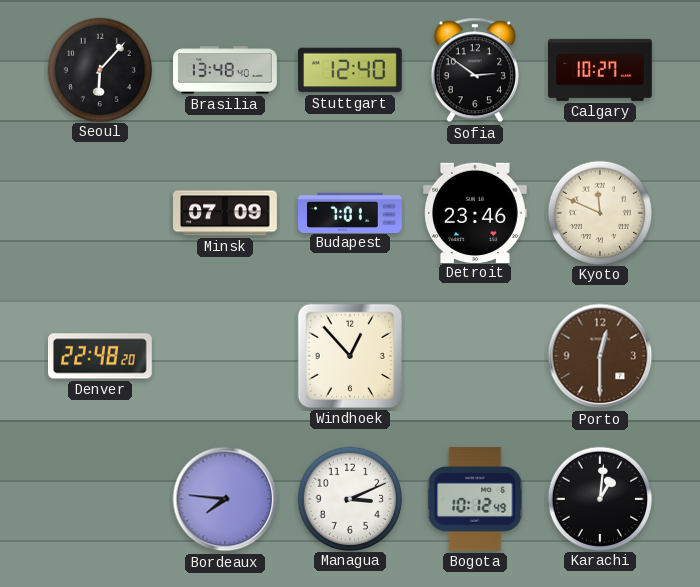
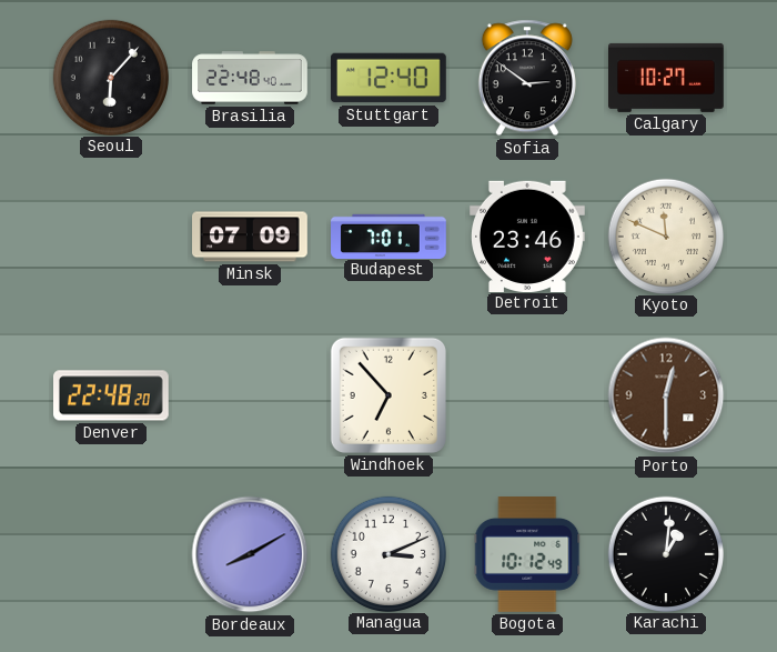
Brasilia: 13:48 -> 22:48
Windhoek: 12:53 -> 6:53
Bordeaux: 7:46 -> 8:10
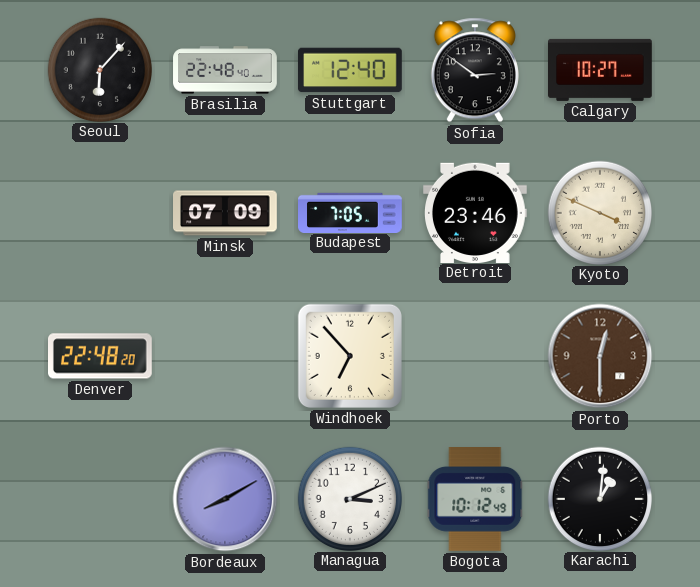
Budapest: 7:01 -> 7:05
Kyoto: 11:49 -> 3:49
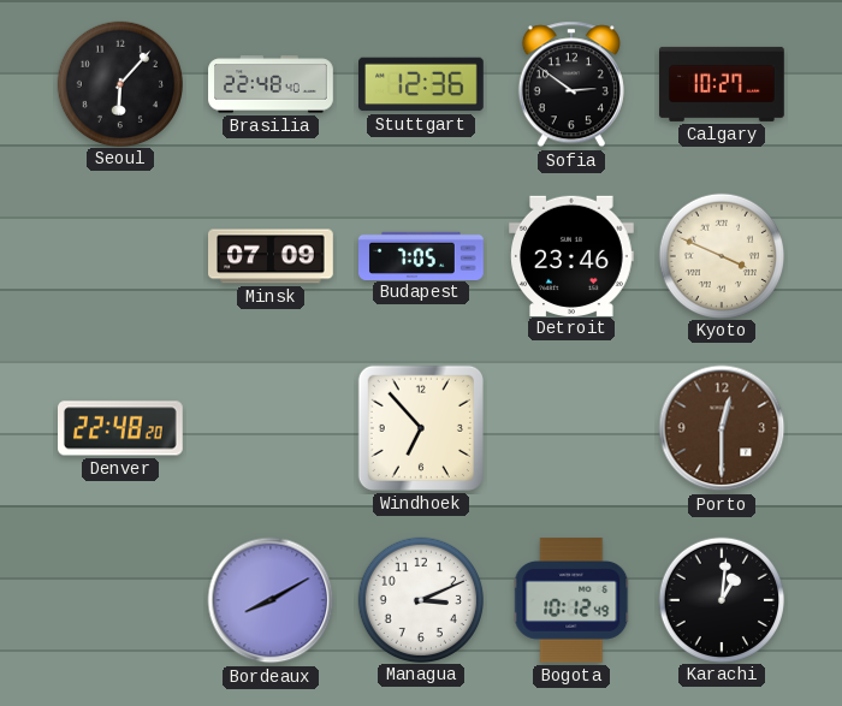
Stuttgart: 12:40 -> 12:36
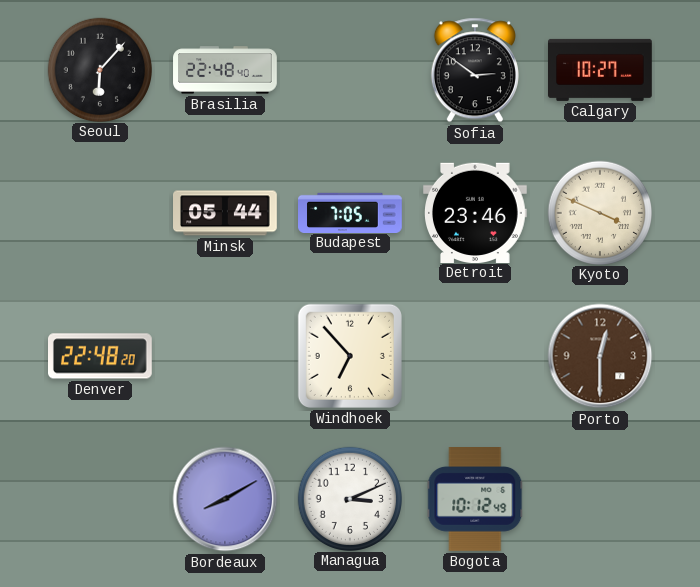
Stuttgart: 12:36 -> none
Minsk: 07:09 -> 05:44
Karachi: 1:01 -> none
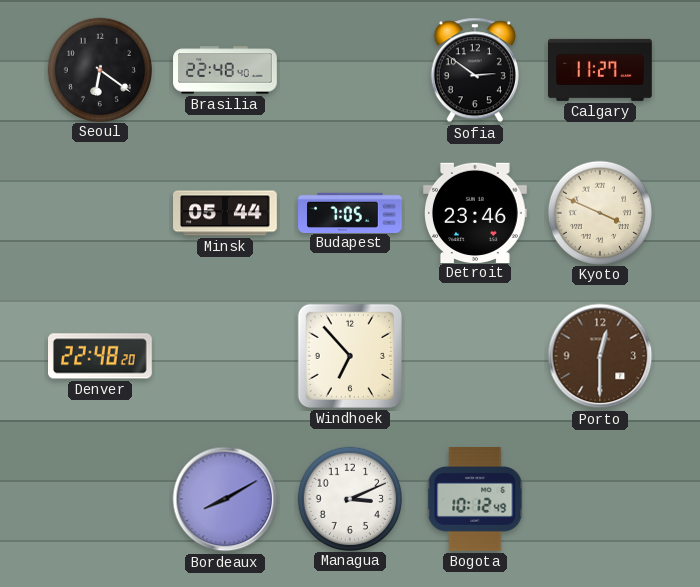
Seoul: 6:07 -> 6:21
Calgary: 10:27 -> 11:27
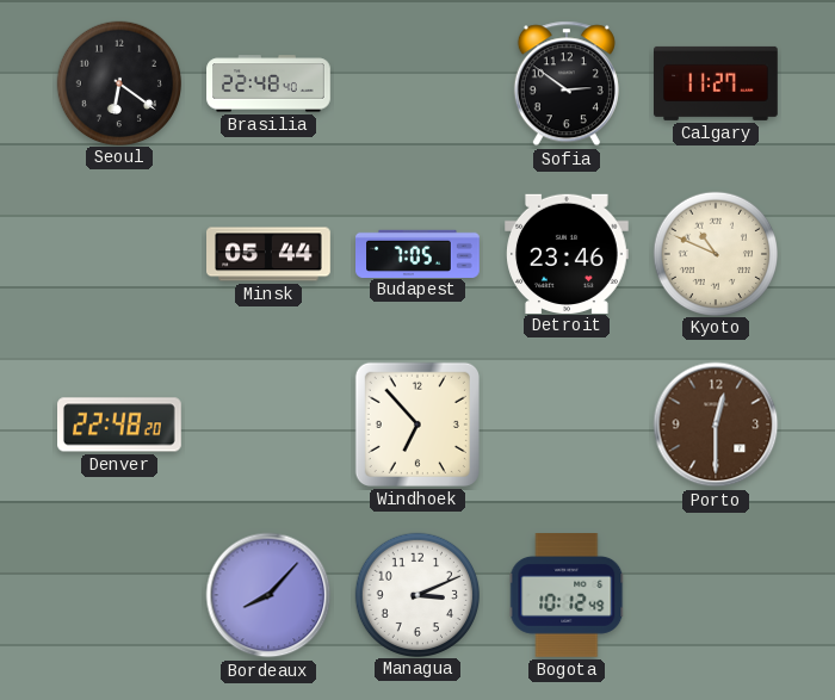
Kyoto: 3:49 -> 10:49
Bordeaux: 8:10 -> 8:07
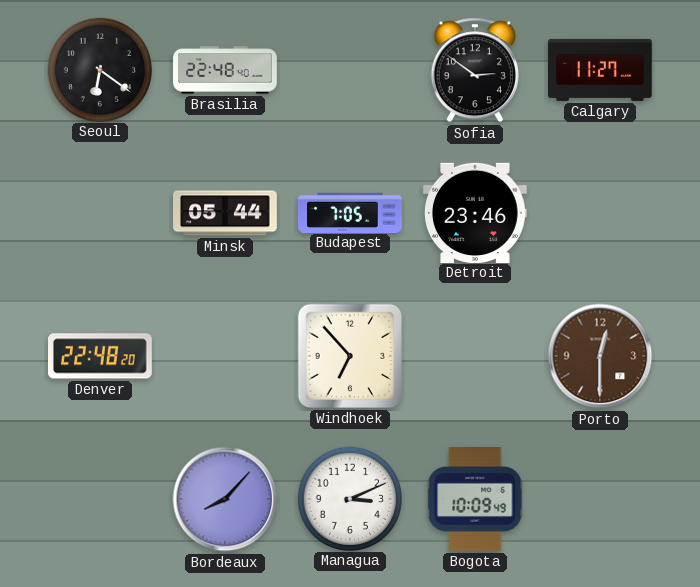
Kyoto: 10:49 -> none
Bogota: 10:12 -> 10:09
